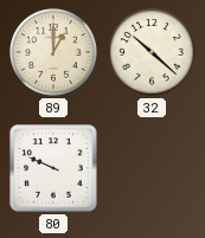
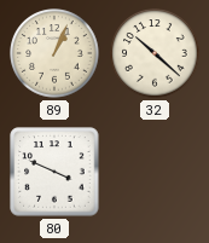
89: 1:00 -> 1:04
80: 9:49 -> 3:49
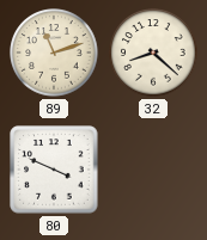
89: 1:04 -> 11:12
32: 10:22 -> 8:22
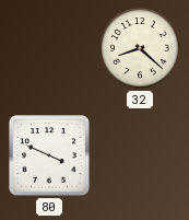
89: 11:12 -> none
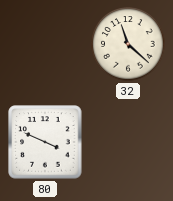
32: 8:22 -> 11:22
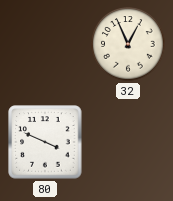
32: 11:22 -> 12:56
